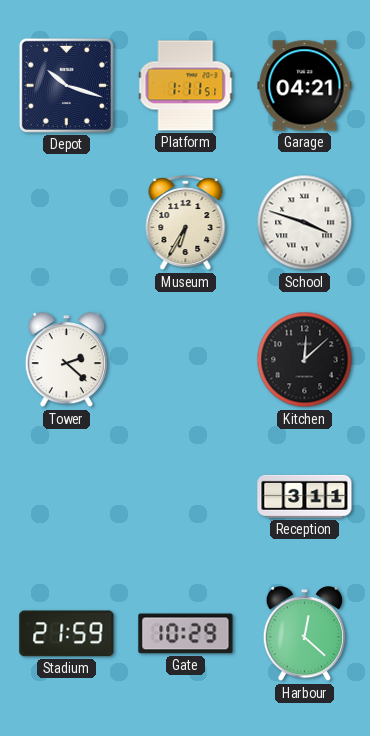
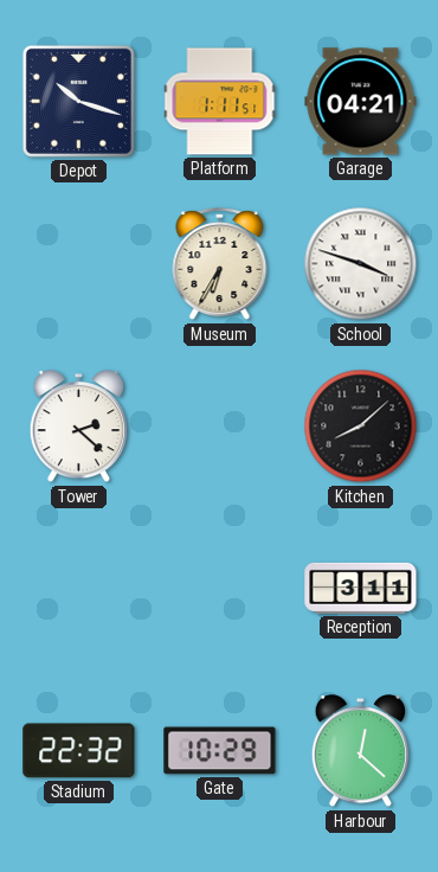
Kitchen: 12:08 -> 8:08
Stadium: 21:59 -> 22:32
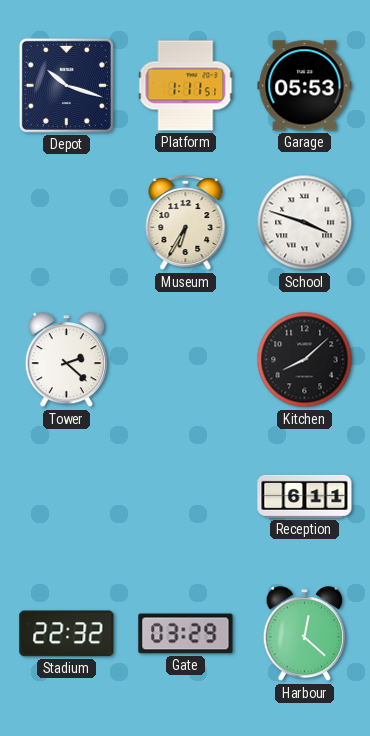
Garage: 04:21 -> 05:53
Reception: 3:11 -> 6:11
Gate: 10:29 -> 03:29
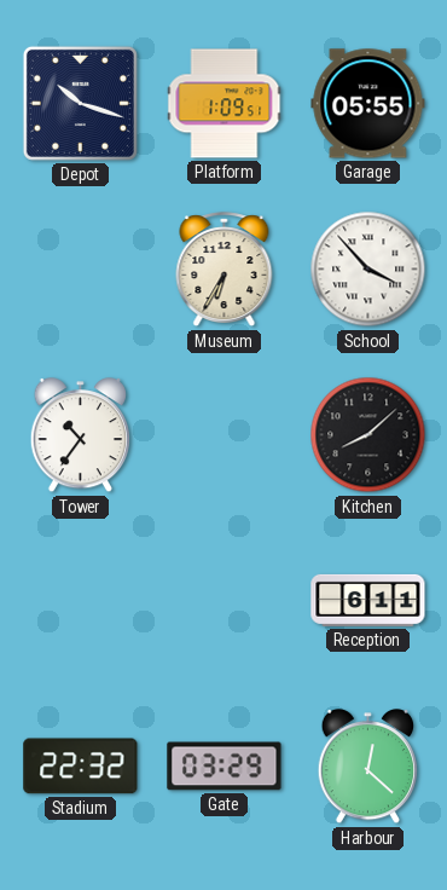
Platform: 1:11 -> 1:09
Garage: 05:53 -> 05:55
School: 3:48 -> 3:53
Tower: 2:22 -> 10:36
